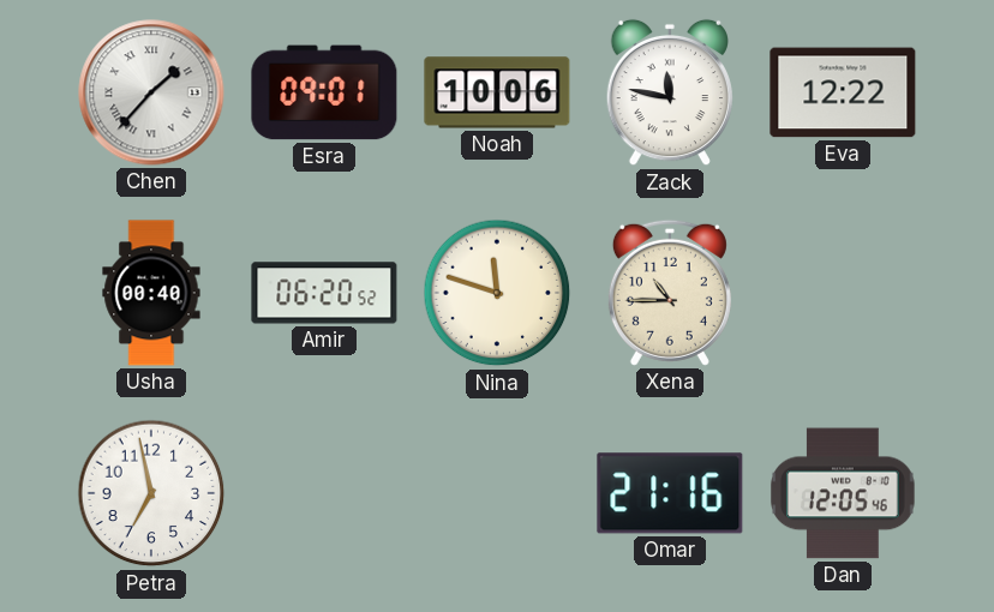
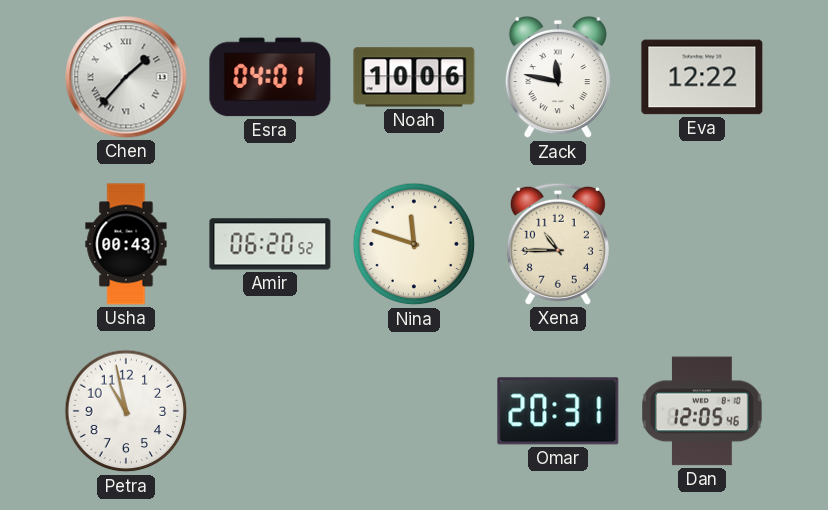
Esra: 09:01 -> 04:01
Usha: 00:40 -> 00:43
Petra: 6:58 -> 10:58
Omar: 21:16 -> 20:31
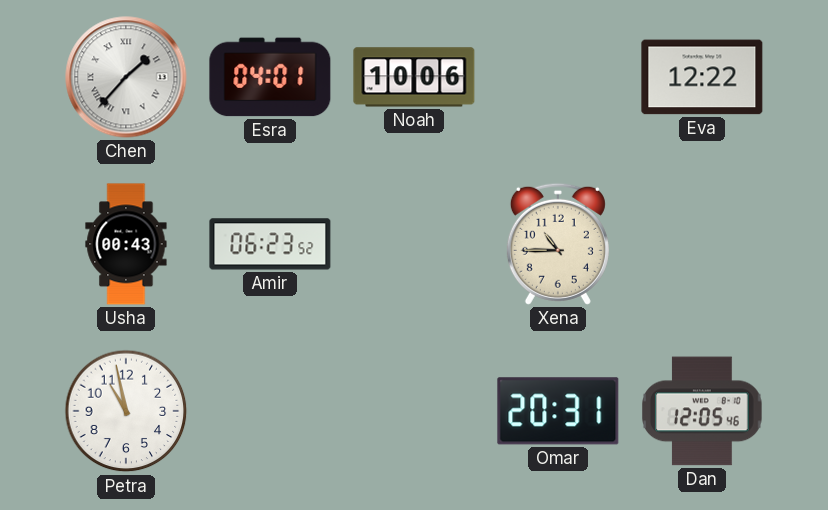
Zack: 11:47 -> none
Amir: 06:20 -> 06:23
Nina: 11:48 -> none
